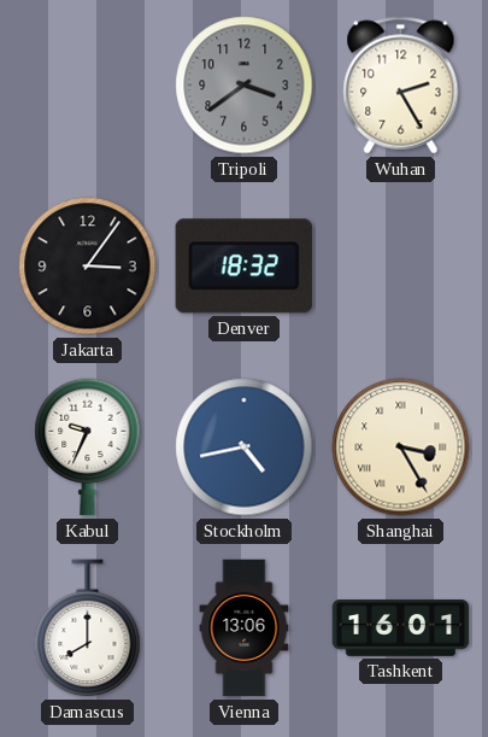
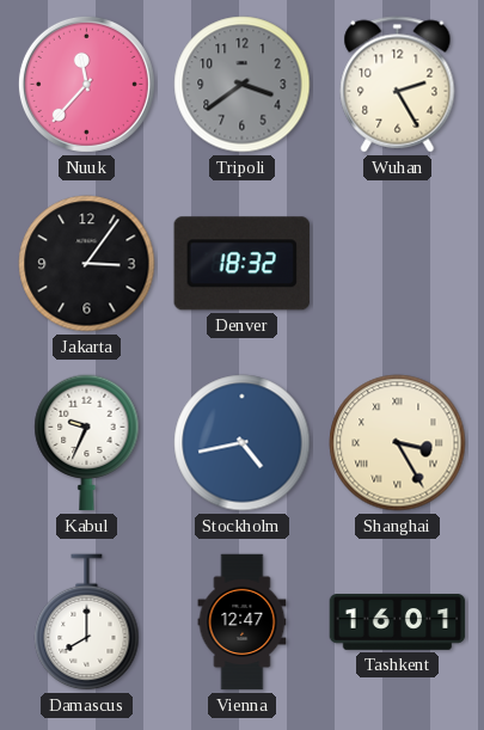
Nuuk: none -> 11:37
Vienna: 13:06 -> 12:47
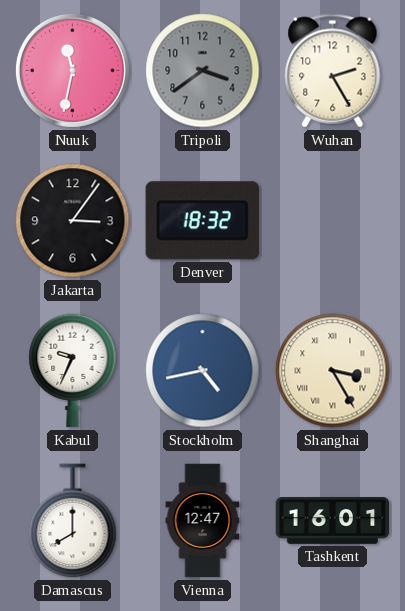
Nuuk: 11:37 -> 11:32
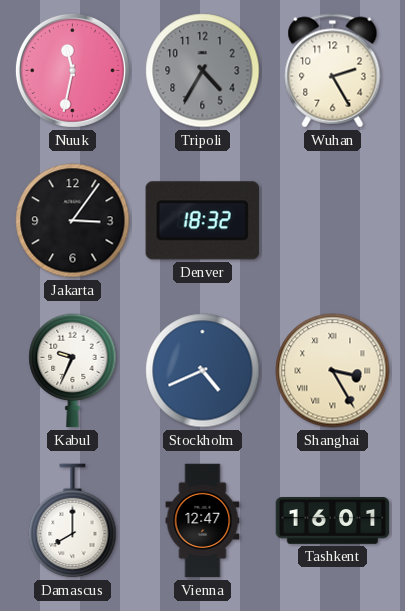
Tripoli: 3:39 -> 4:35
Stockholm: 4:43 -> 4:41
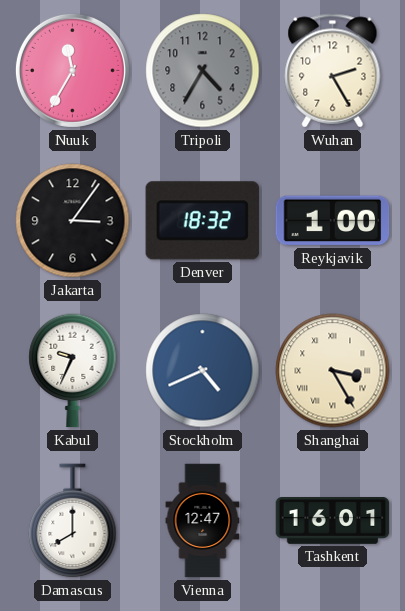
Nuuk: 11:32 -> 11:35
Reykjavik: none -> 1:00
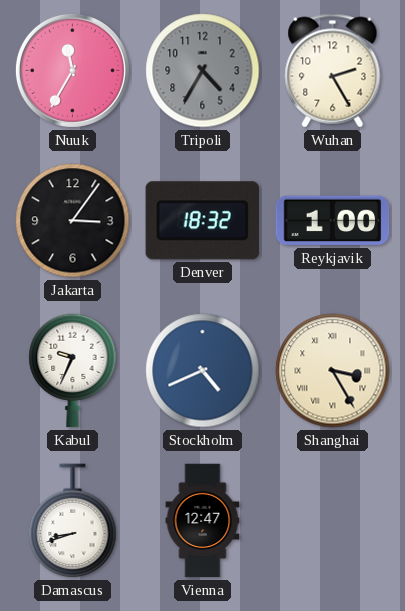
Damascus: 8:00 -> 8:42
Tashkent: 16:01 -> none
